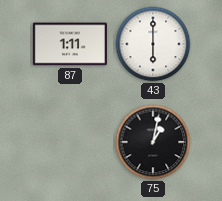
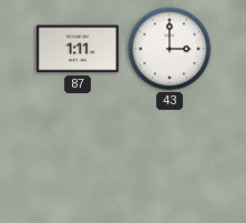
43: 6:00 -> 3:00
75: 1:02 -> none
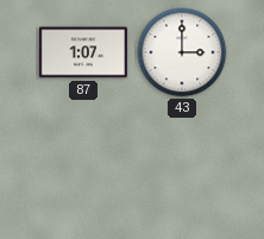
87: 1:11 -> 1:07
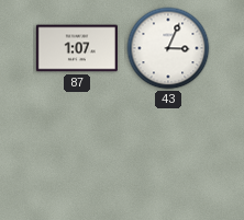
43: 3:00 -> 3:04
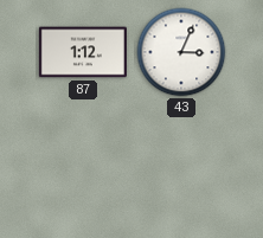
87: 1:07 -> 1:12
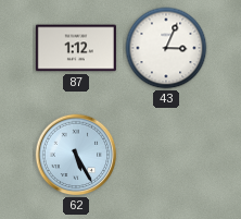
62: none -> 5:25
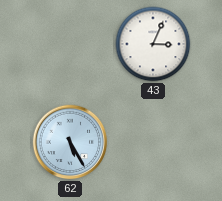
87: 1:12 -> none
